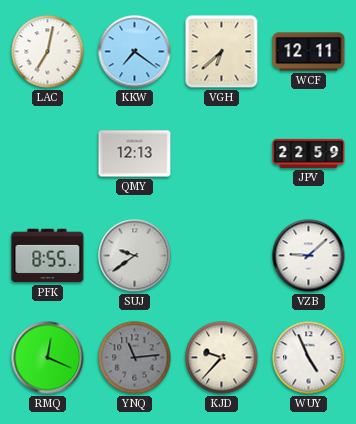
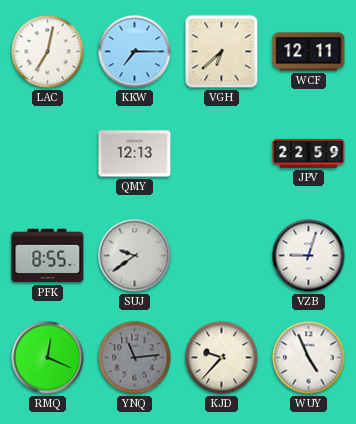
KKW: 7:21 -> 7:15
VZB: 9:08 -> 9:03
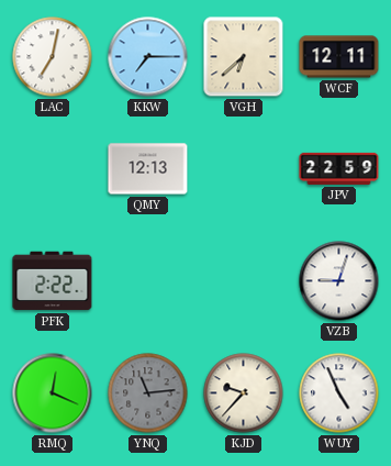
PFK: 8:55 -> 2:22
SUJ: 9:39 -> none
